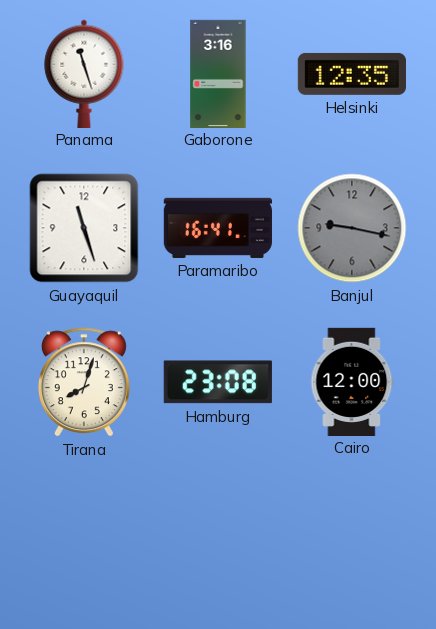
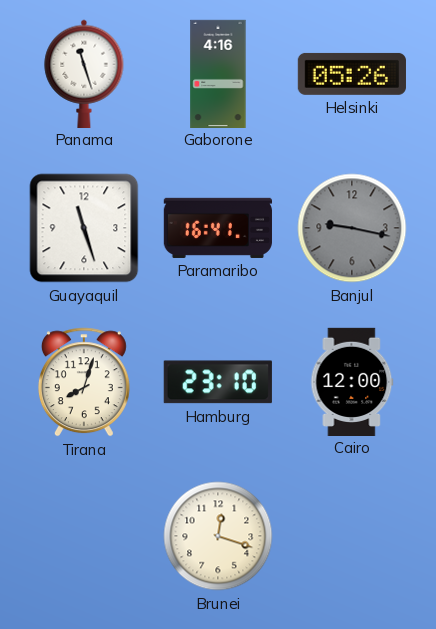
Gaborone: 3:16 -> 4:16
Helsinki: 12:35 -> 05:26
Hamburg: 23:08 -> 23:10
Brunei: none -> 12:18
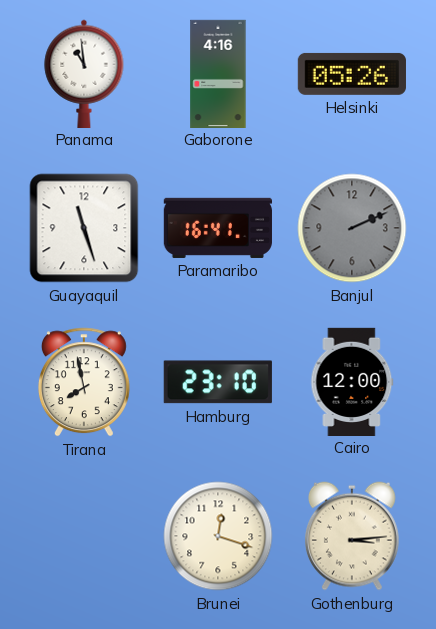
Panama: 11:27 -> 10:59
Banjul: 9:17 -> 2:11
Tirana: 8:03 -> 7:58
Gothenburg: none -> 3:14
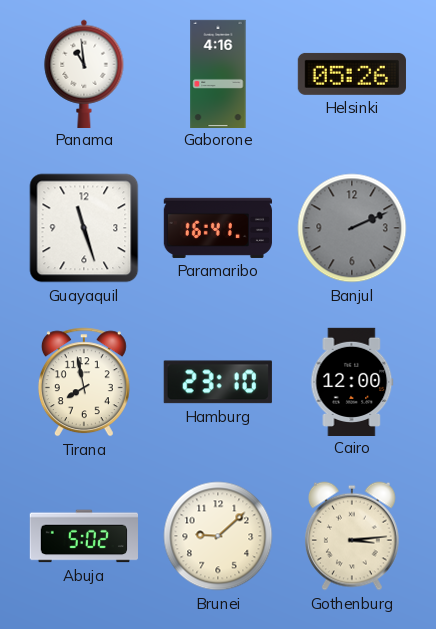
Abuja: none -> 5:02
Brunei: 12:18 -> 9:08
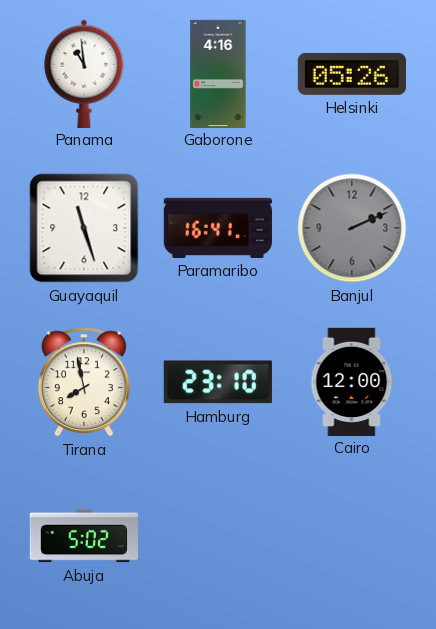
Brunei: 9:08 -> none
Gothenburg: 3:14 -> none
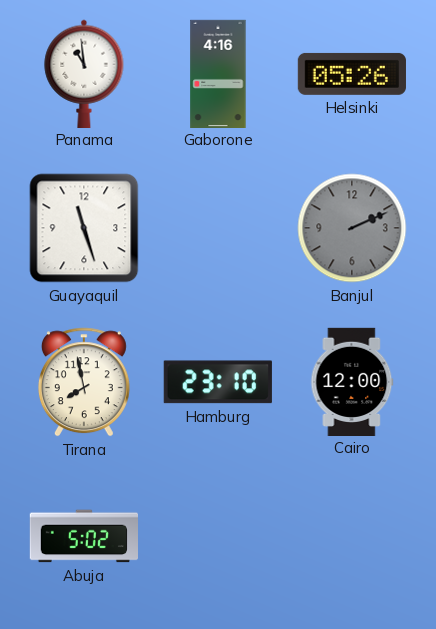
Paramaribo: 16:41 -> none
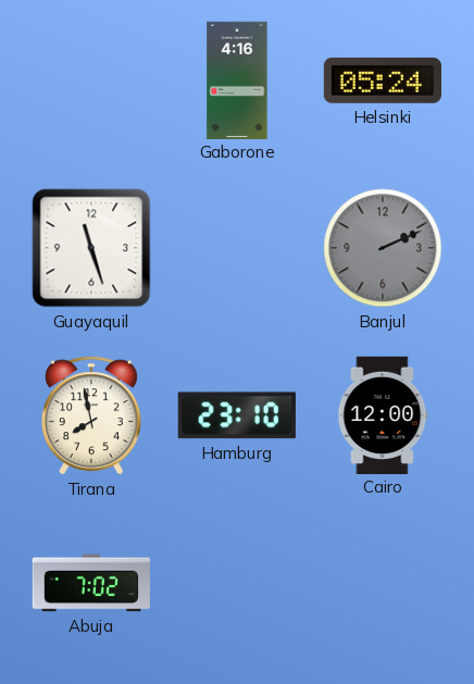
Panama: 10:59 -> none
Helsinki: 05:26 -> 05:24
Abuja: 5:02 -> 7:02
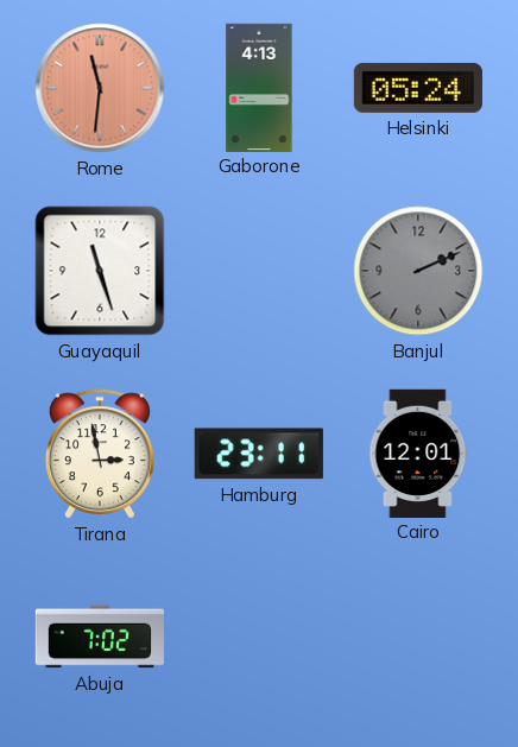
Rome: none -> 11:31
Gaborone: 4:16 -> 4:13
Tirana: 7:58 -> 2:58
Hamburg: 23:10 -> 23:11
Cairo: 12:00 -> 12:01
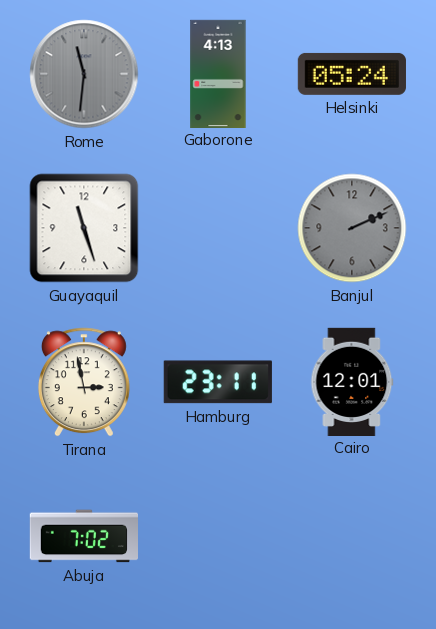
Rome dial: salmon -> grey
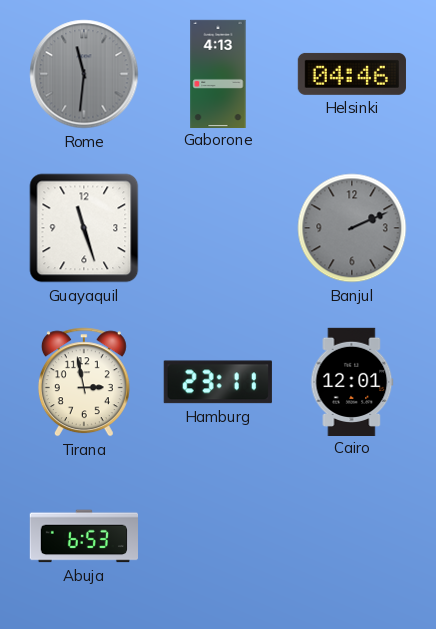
Helsinki: 05:24 -> 04:46
Abuja: 7:02 -> 6:53
